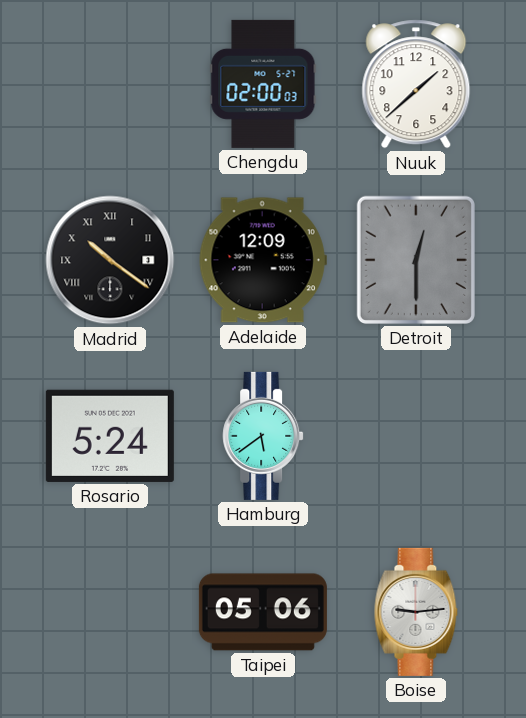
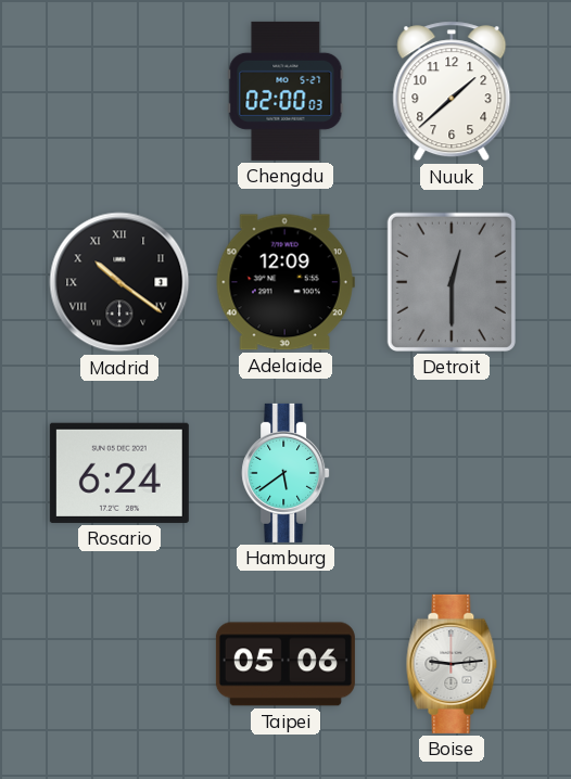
Rosario: 5:24 -> 6:24
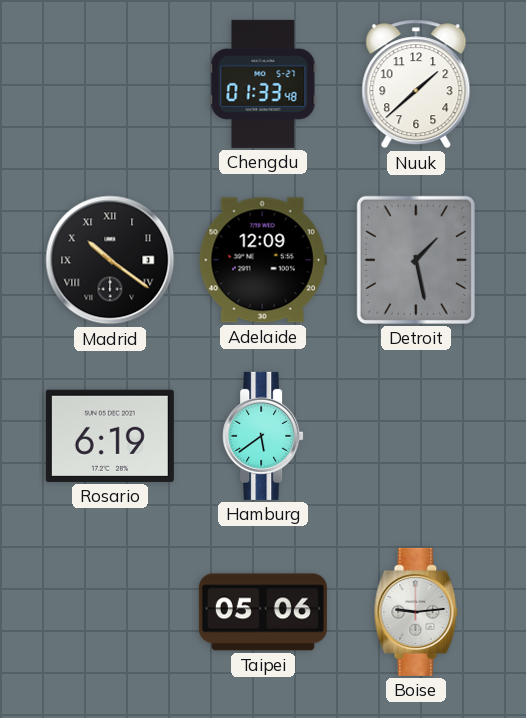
Chengdu: 02:00 -> 01:33
Detroit: 12:30 -> 1:28
Rosario: 6:24 -> 6:19
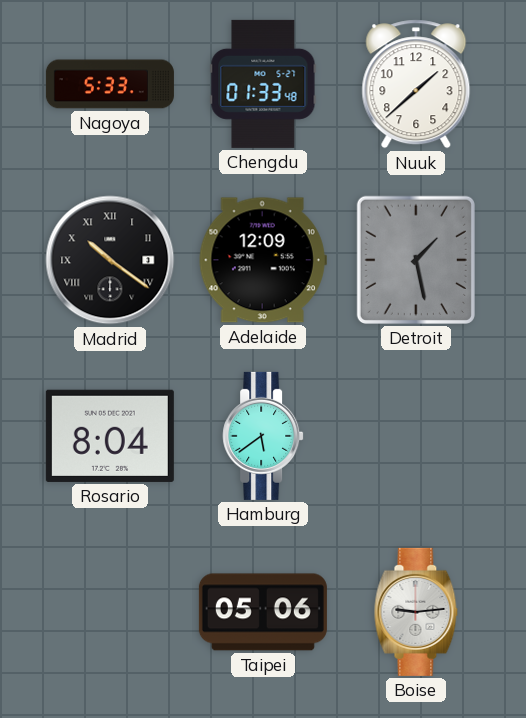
Nagoya: none -> 5:33
Rosario: 6:19 -> 8:04
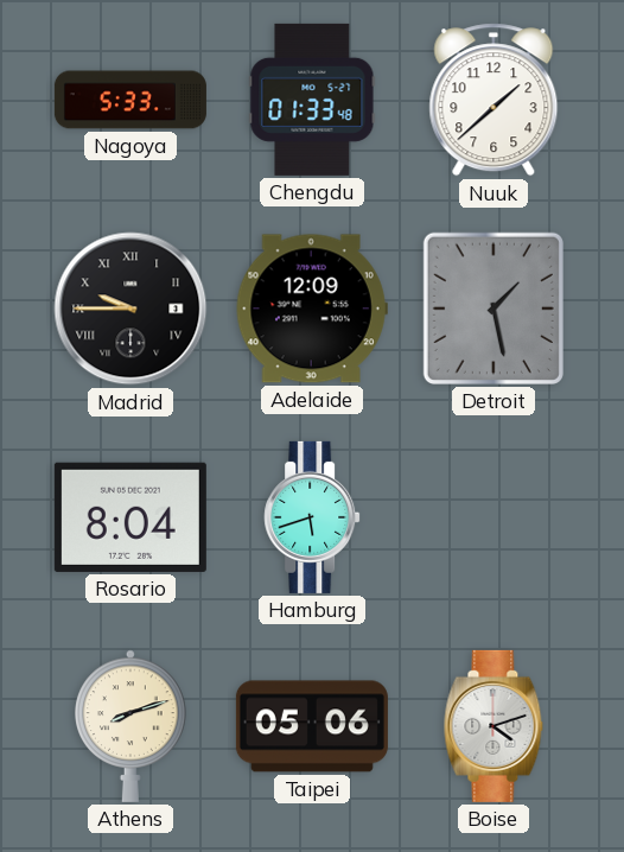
Madrid: 10:21 -> 9:45
Hamburg: 5:39 -> 5:42
Athens: none -> 8:12
Boise: 9:14 -> 4:12
